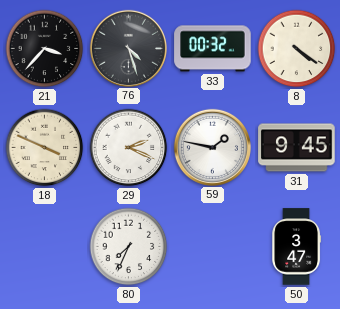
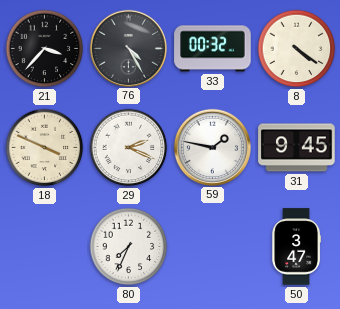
76: 4:27 -> 4:25
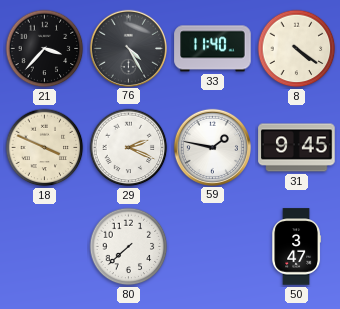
33: 00:32 -> 11:40
80: 7:34 -> 7:38
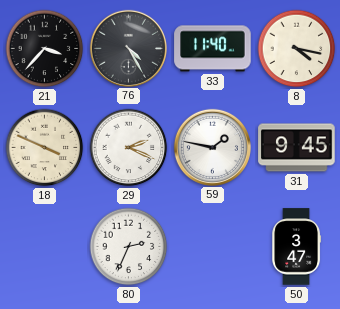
8: 4:21 -> 4:17
80: 7:38 -> 2:34
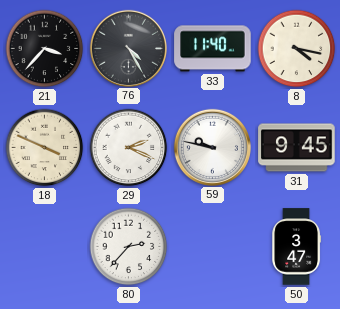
59: 1:47 -> 9:47
80: 2:34 -> 2:37
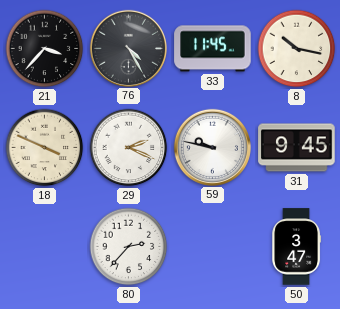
33: 11:40 -> 11:45
8: 4:17 -> 10:17
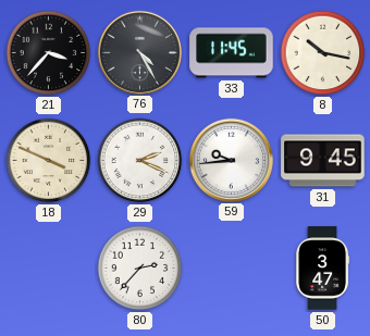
59: 9:47 -> 9:44
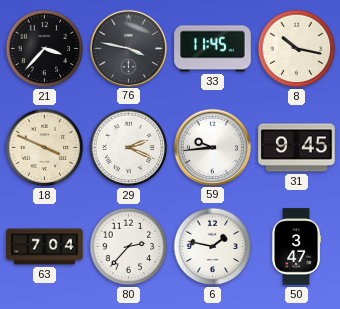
76: 4:25 -> 3:47
63: none -> 7:04
6: none -> 1:47
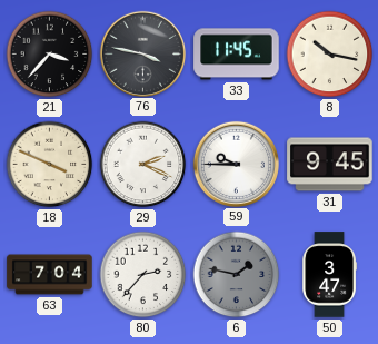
59: 9:44 -> 9:45
6 dial: white -> grey
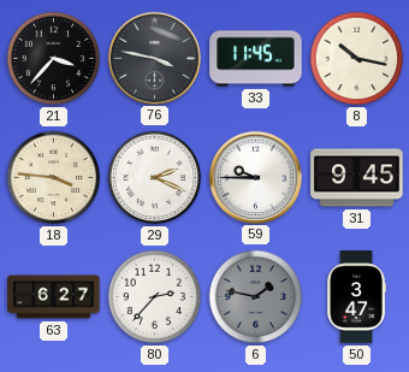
18: 3:49 -> 3:46
63: 7:04 -> 6:27
